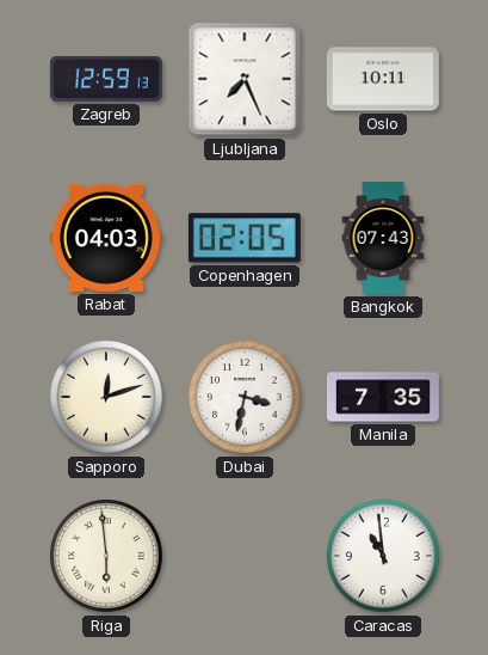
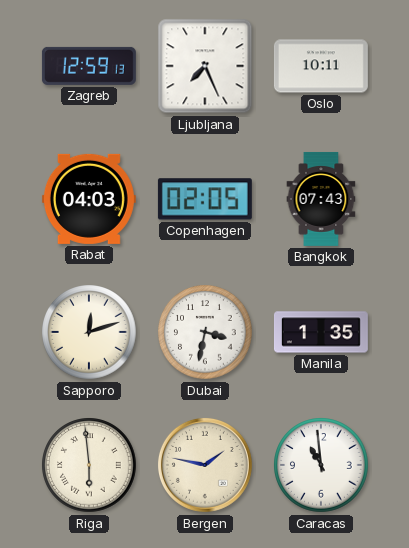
Manila: 7:35 -> 1:35
Bergen: none -> 1:47
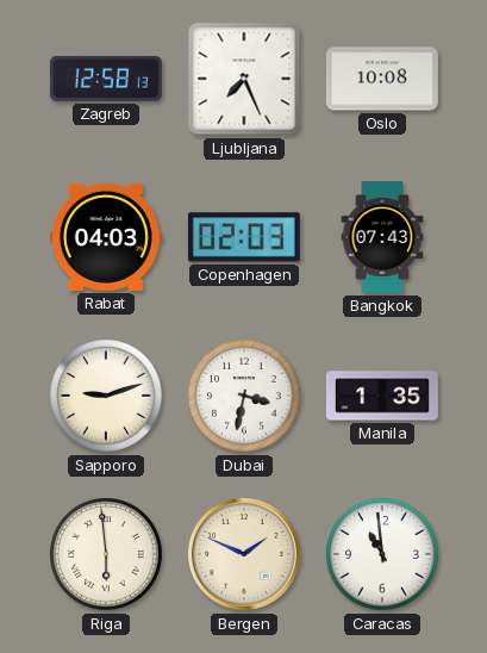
Zagreb: 12:59 -> 12:58
Oslo: 10:11 -> 10:08
Copenhagen: 02:05 -> 02:03
Sapporo: 12:12 -> 9:12
Bergen: 1:47 -> 1:49
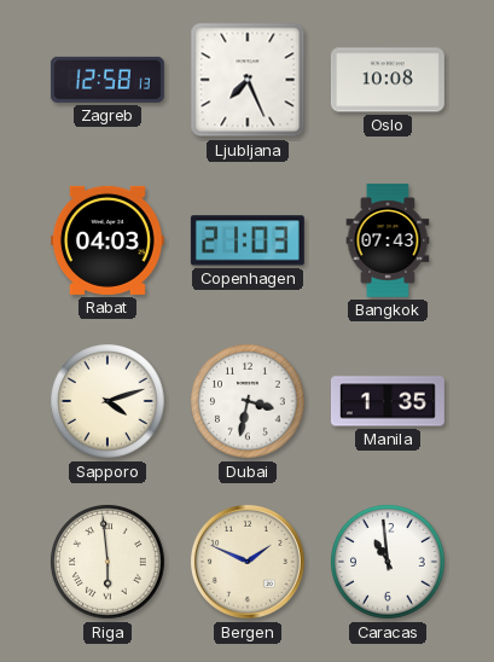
Copenhagen: 02:03 -> 21:03
Sapporo: 9:12 -> 4:12
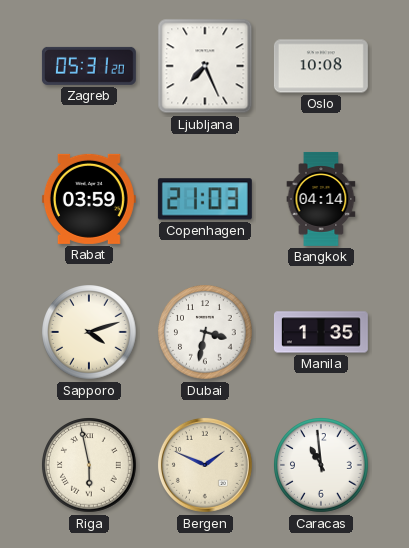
Zagreb: 12:58 -> 05:31
Rabat: 04:03 -> 03:59
Bangkok: 07:43 -> 04:14
Riga: 5:59 -> 5:58
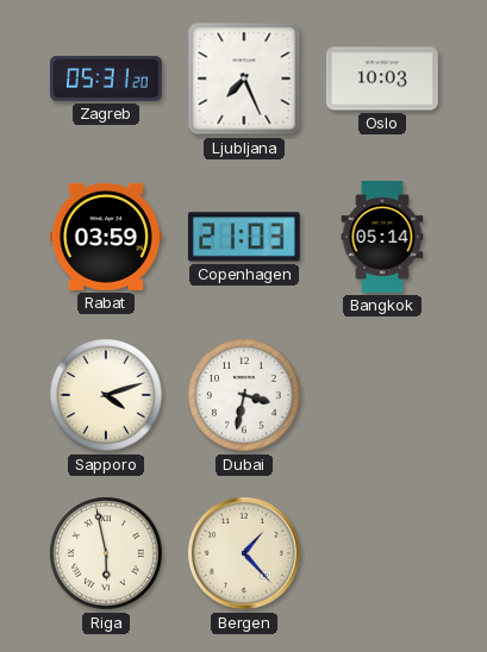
Oslo: 10:08 -> 10:03
Bangkok: 04:14 -> 05:14
Manila: 1:35 -> none
Bergen: 1:49 -> 1:23
Caracas: 10:59 -> none
